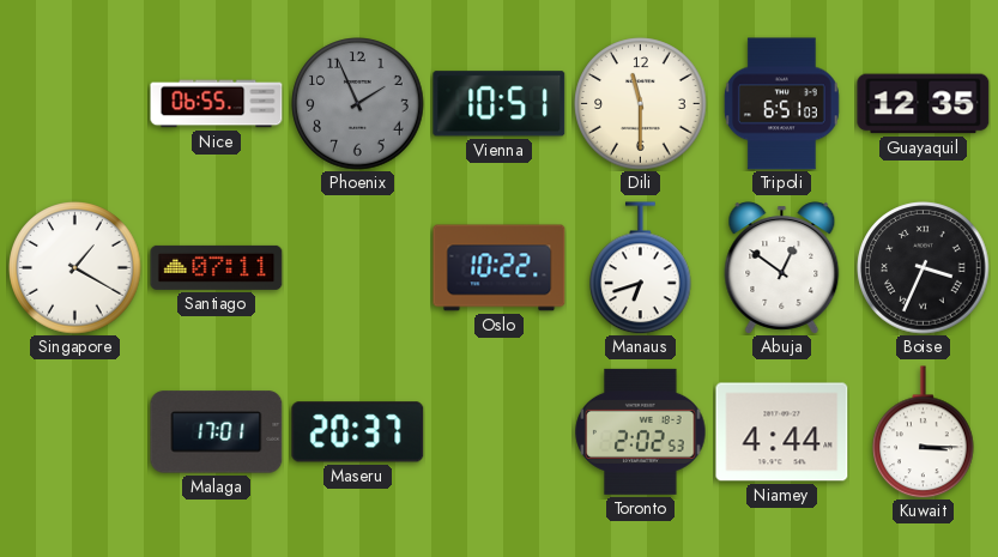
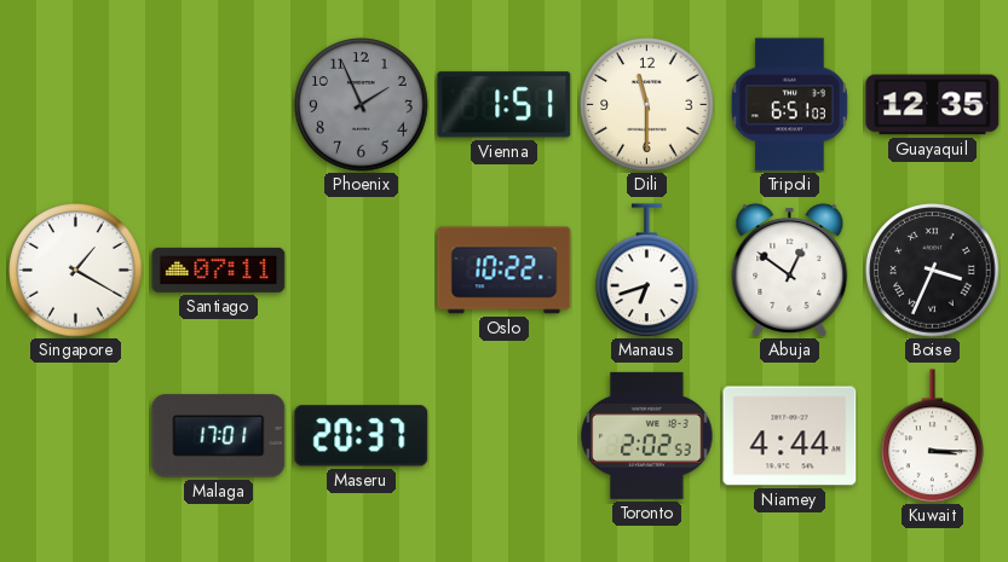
Nice: 06:55 -> none
Vienna: 10:51 -> 1:51
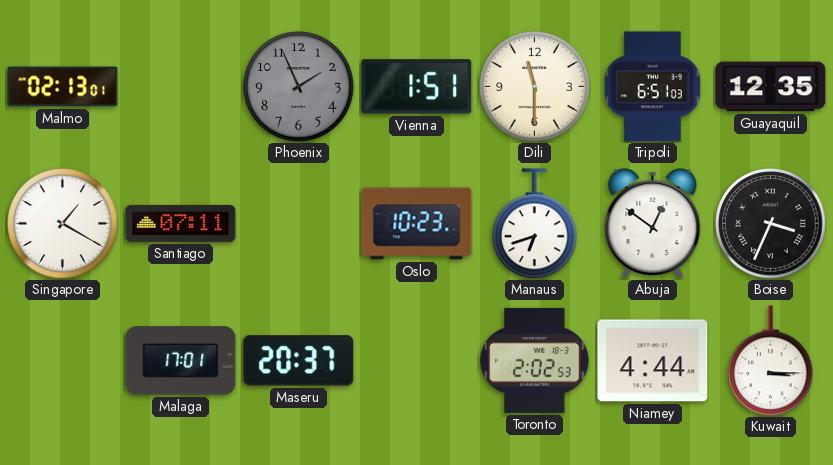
Malmo: none -> 02:13
Oslo: 10:22 -> 10:23
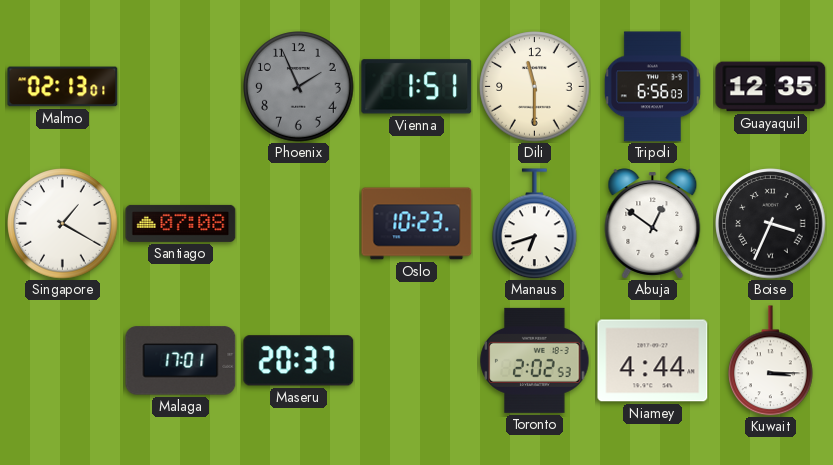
Tripoli: 6:51 -> 6:56
Santiago: 07:11 -> 07:08
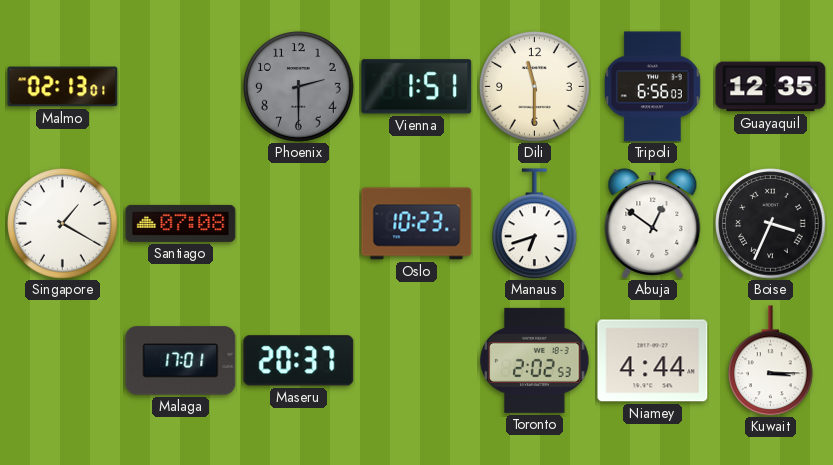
Phoenix: 1:56 -> 2:30
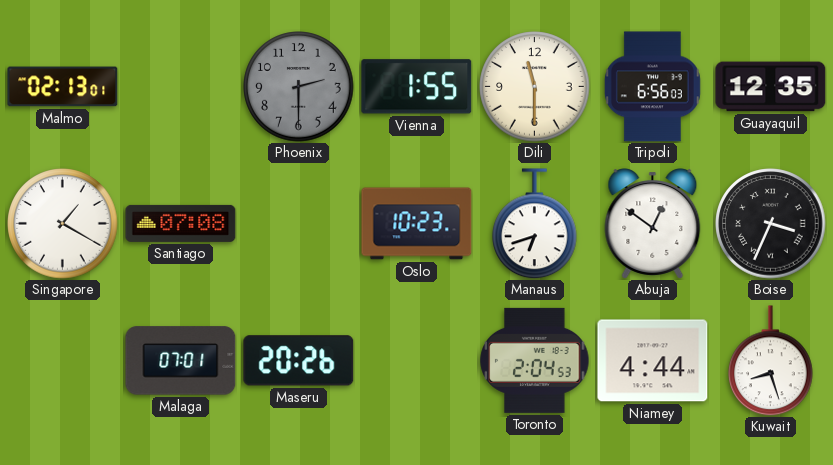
Vienna: 1:51 -> 1:55
Malaga: 17:01 -> 07:01
Maseru: 20:37 -> 20:26
Toronto: 2:02 -> 2:04
Kuwait: 3:15 -> 8:27
